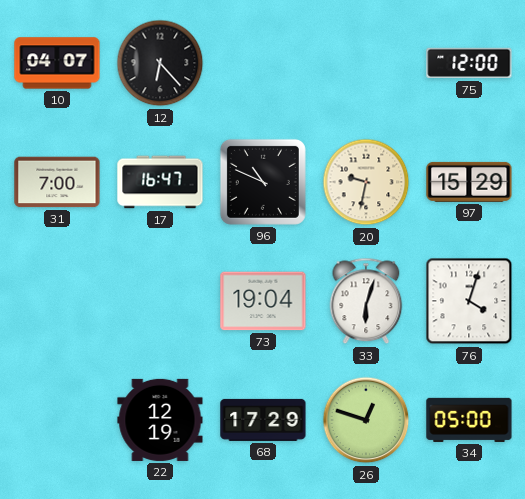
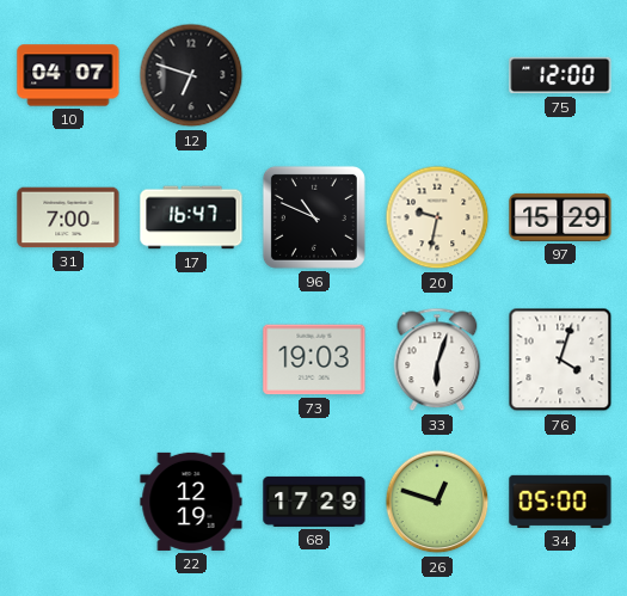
12: 6:23 -> 6:48
73: 19:04 -> 19:03
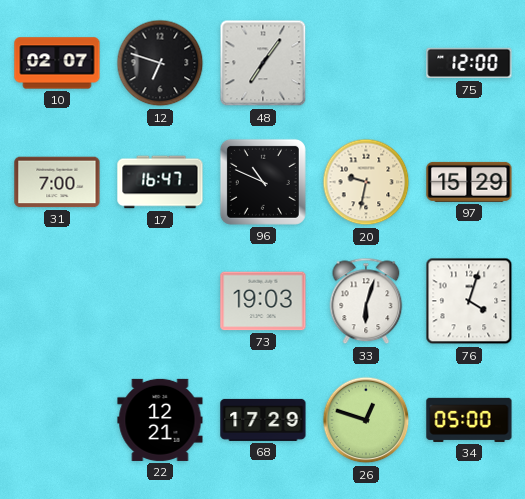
10: 04:07 -> 02:07
48: none -> 7:06
22: 12:19 -> 12:21
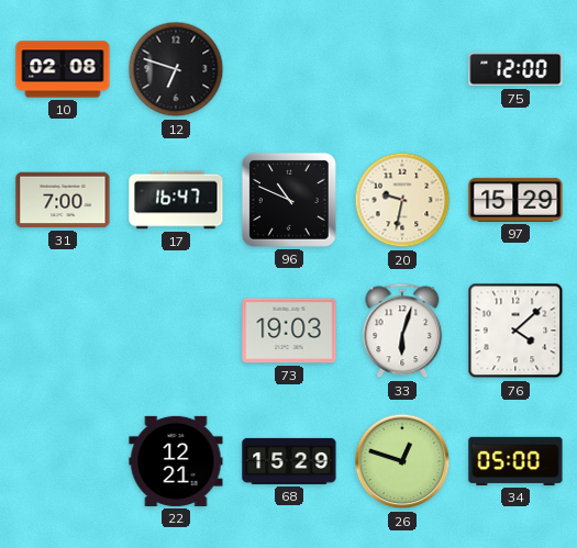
10: 02:07 -> 02:08
48: 7:06 -> none
76: 4:03 -> 4:08
68: 17:29 -> 15:29
